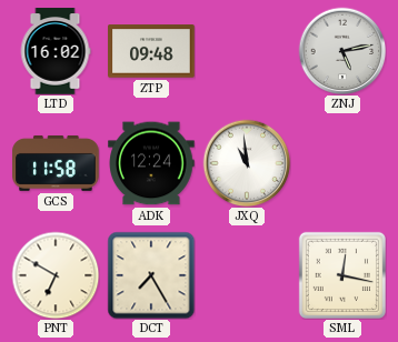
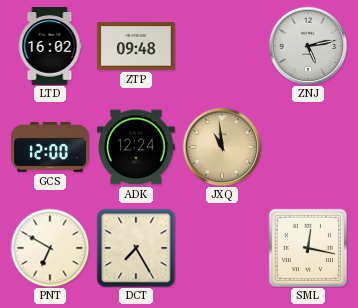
GCS: 11:58 -> 12:00
JXQ dial: white -> champagne
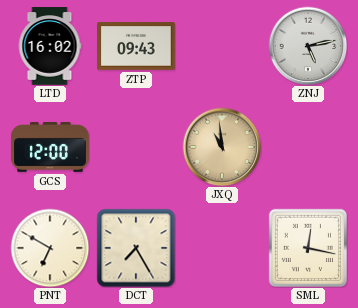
ZTP: 09:48 -> 09:43
ADK: 12:24 -> none
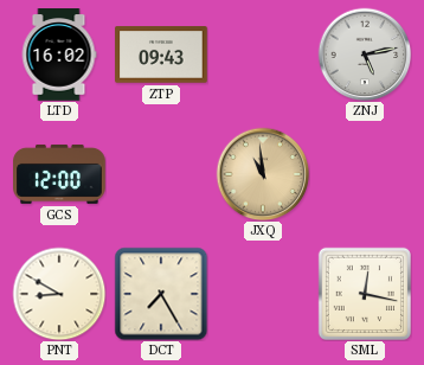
PNT: 6:50 -> 8:50
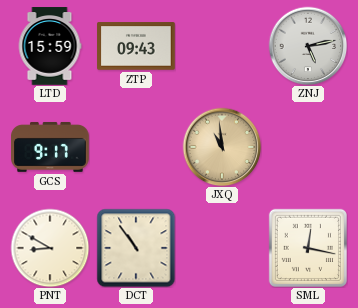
LTD: 16:02 -> 15:59
GCS: 12:00 -> 9:17
DCT: 7:25 -> 10:54
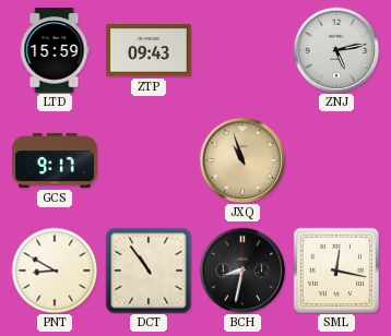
JXQ: 10:59 -> 10:57
BCH: none -> 8:32
